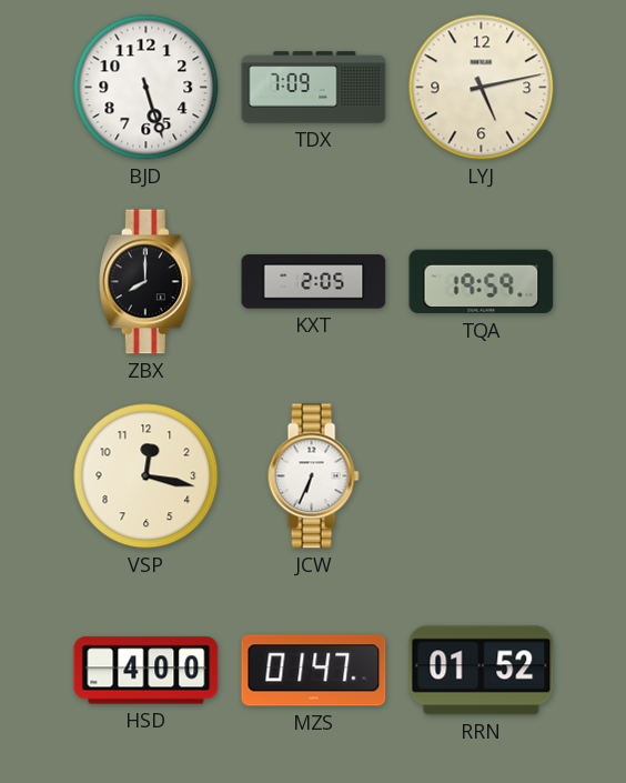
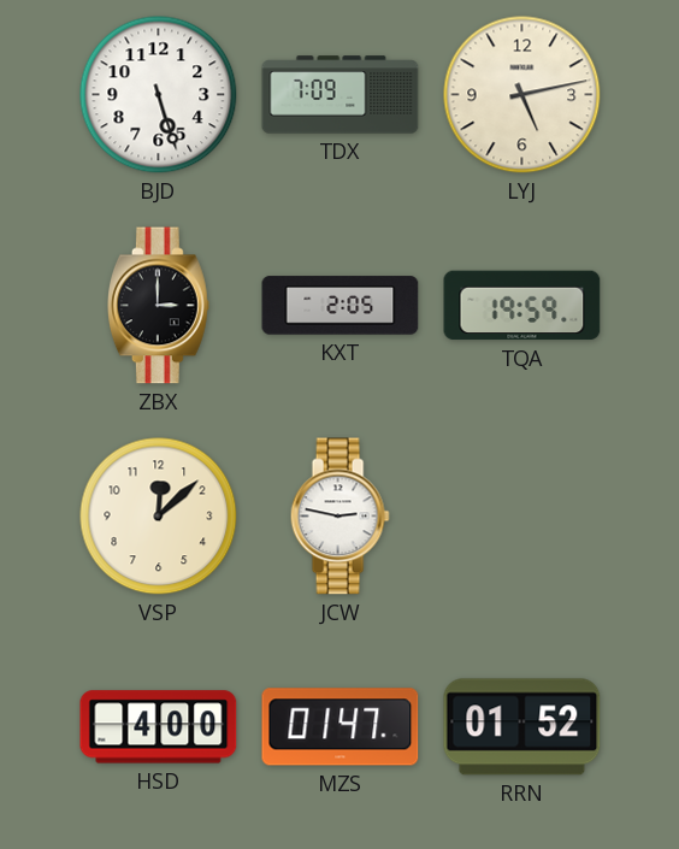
ZBX: 8:00 -> 3:00
VSP: 12:17 -> 12:08
JCW: 6:34 -> 2:47
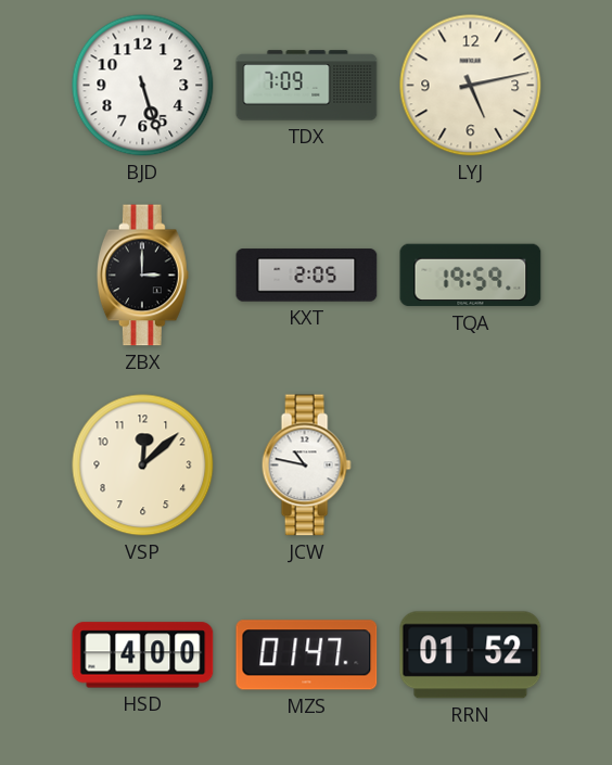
JCW: 2:47 -> 10:47
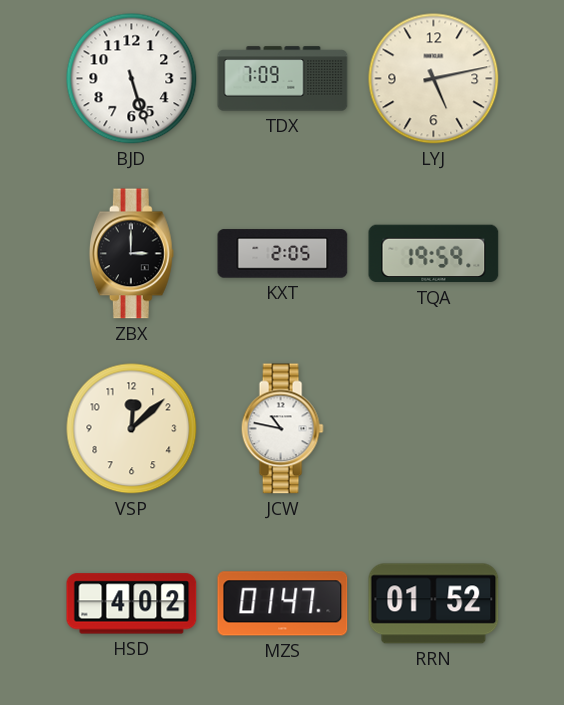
HSD: 4:00 -> 4:02
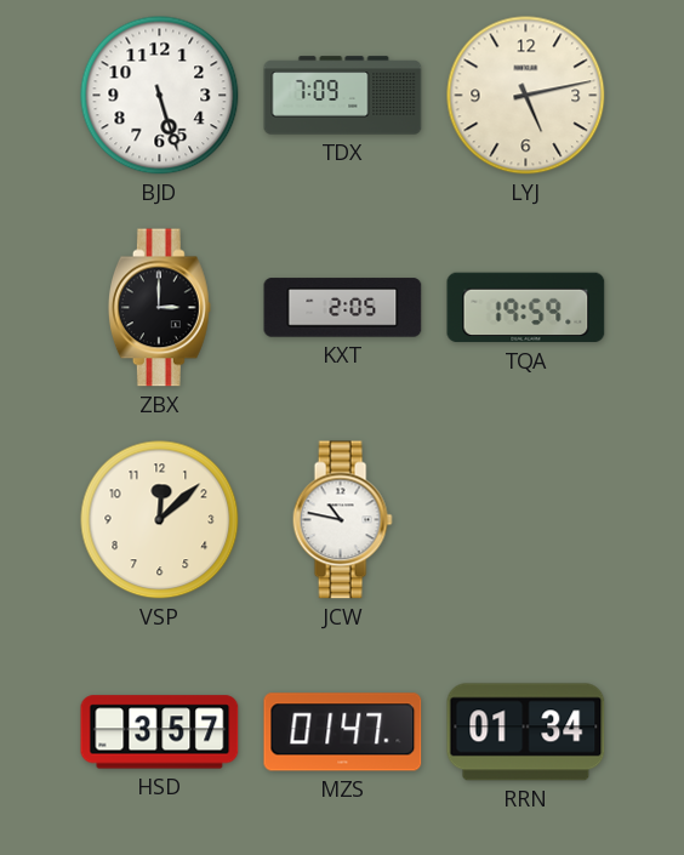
HSD: 4:02 -> 3:57
RRN: 01:52 -> 01:34
